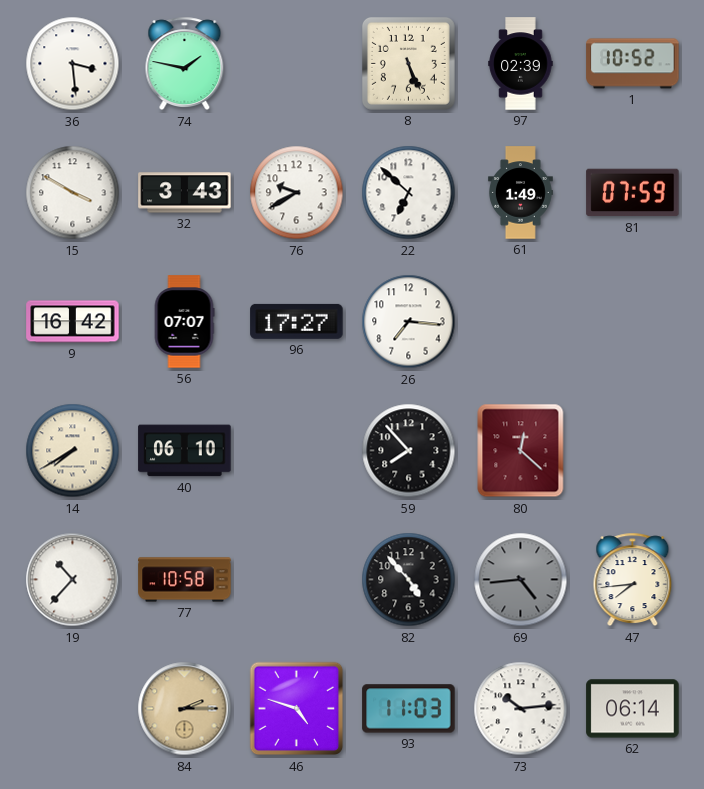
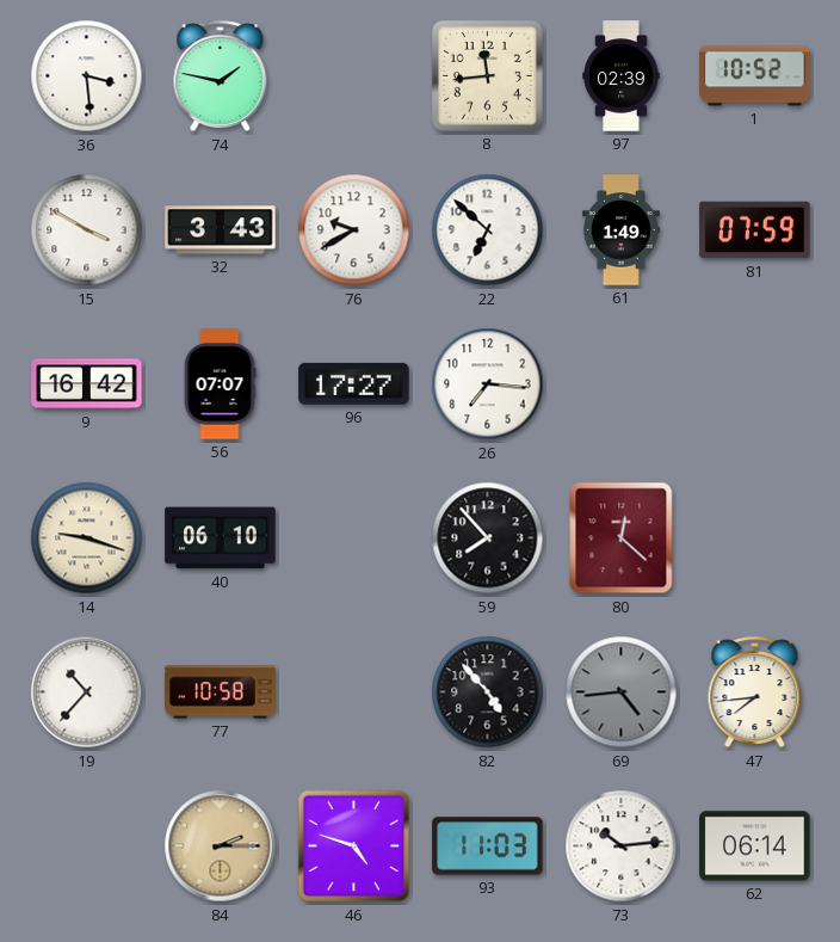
8: 5:26 -> 11:44
14: 7:40 -> 9:18
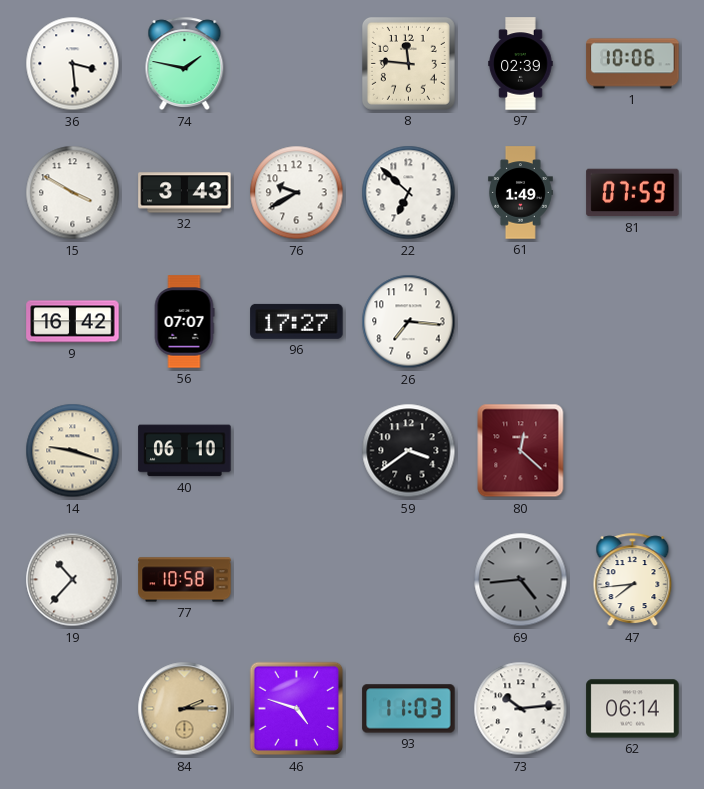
8: 11:44 -> 11:46
1: 10:52 -> 10:06
59: 7:53 -> 3:39
82: 4:53 -> none
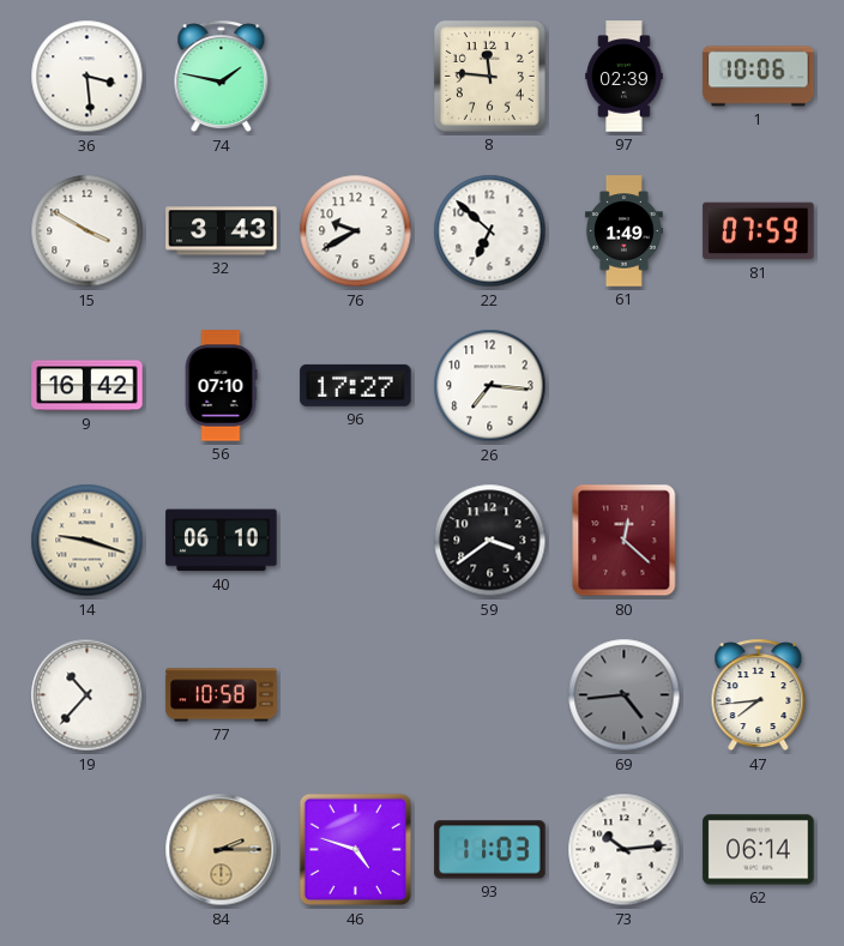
56: 07:07 -> 07:10
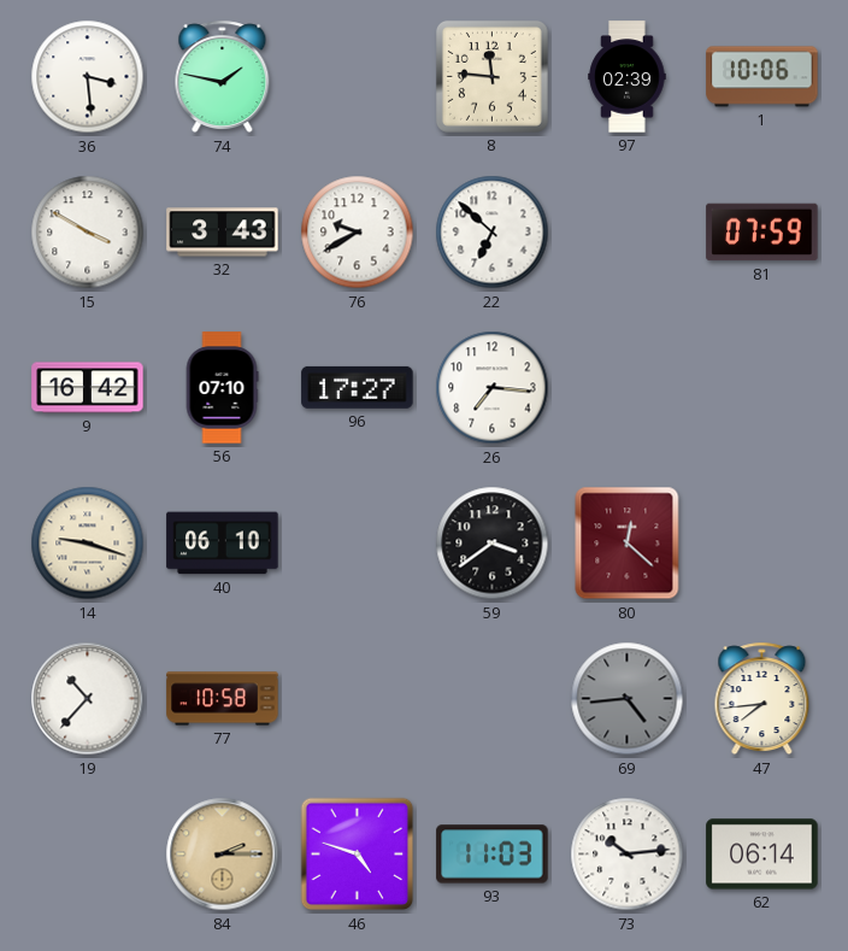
61: 1:49 -> none
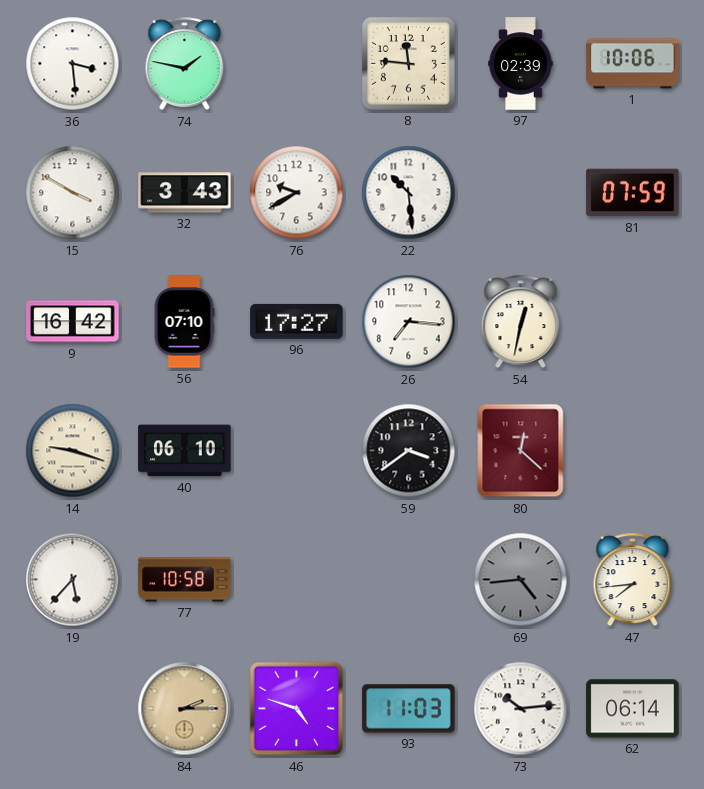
22: 6:52 -> 10:29
54: none -> 12:32
19: 10:37 -> 5:37
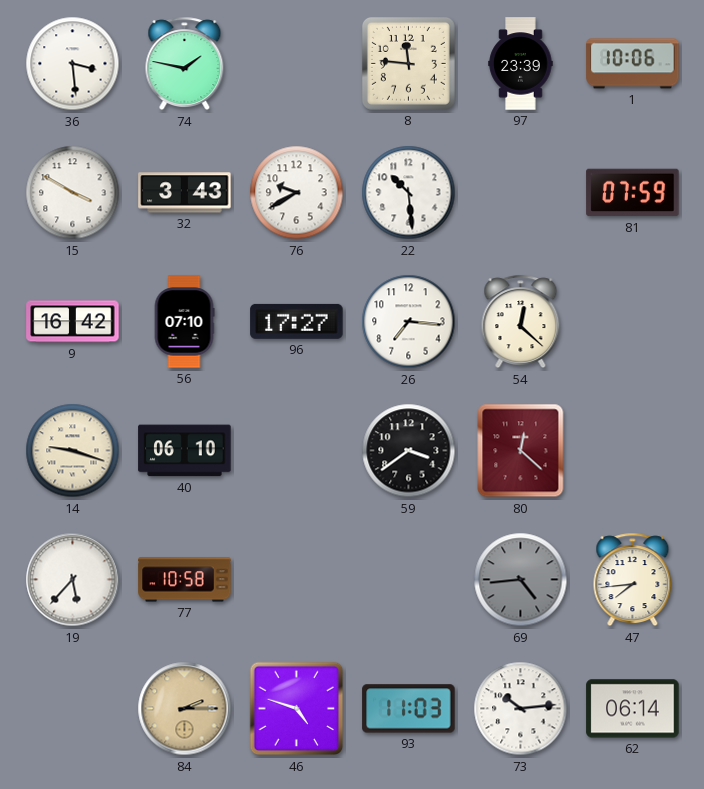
97: 02:39 -> 23:39
54: 12:32 -> 12:22
